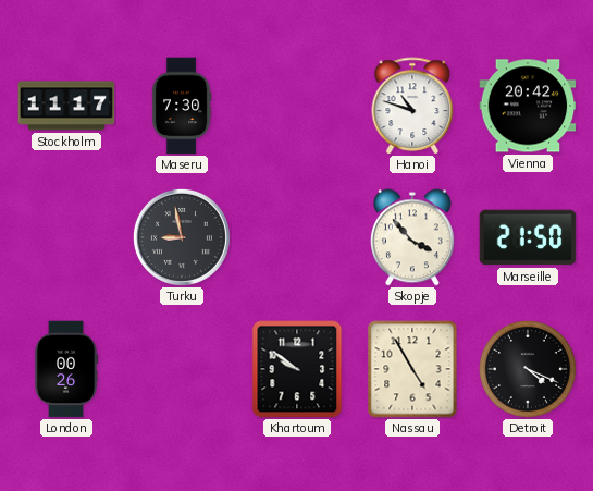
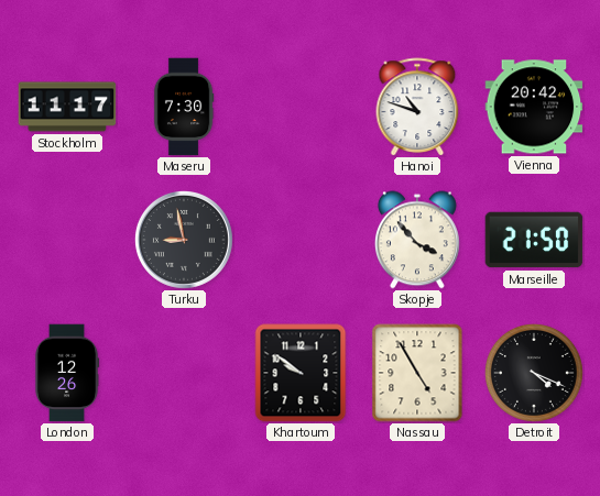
London: 00:26 -> 12:26
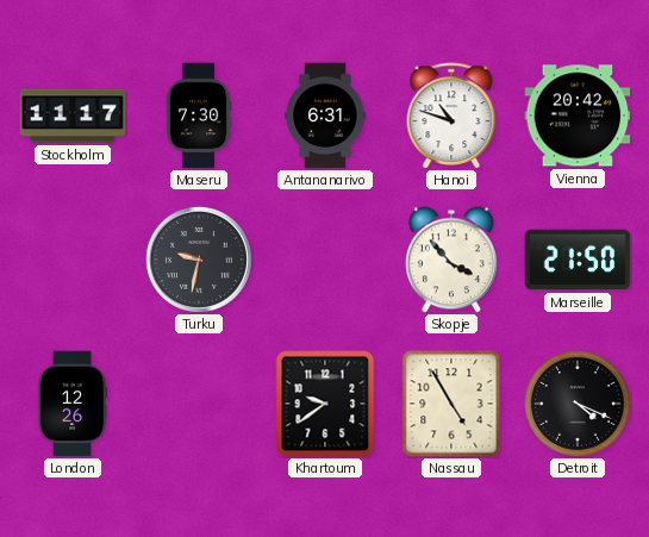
Antananarivo: none -> 6:31
Turku: 8:58 -> 9:32
Khartoum: 9:51 -> 9:39
